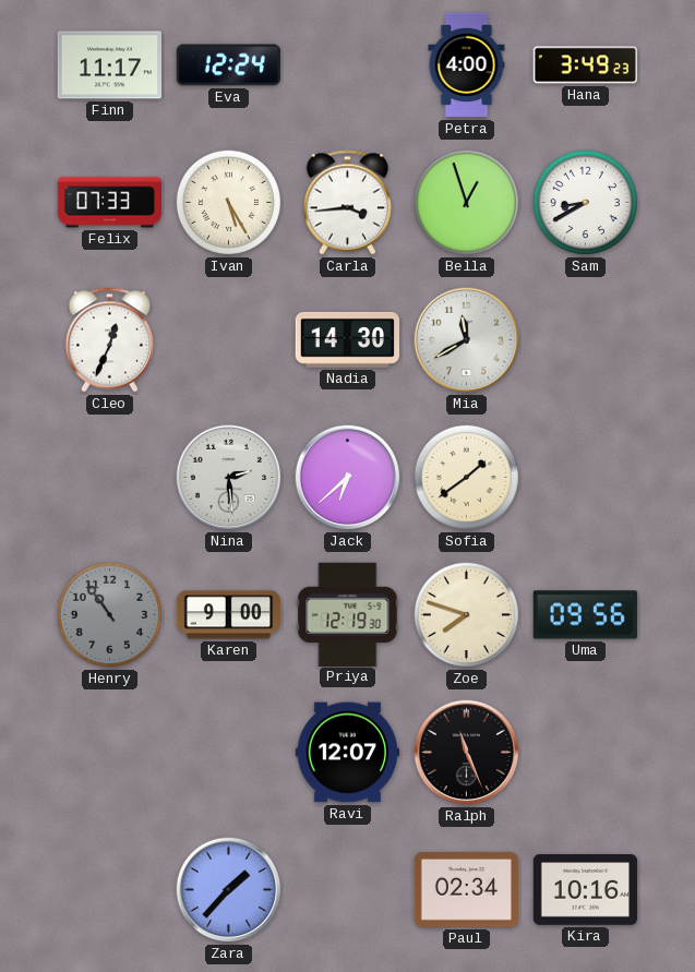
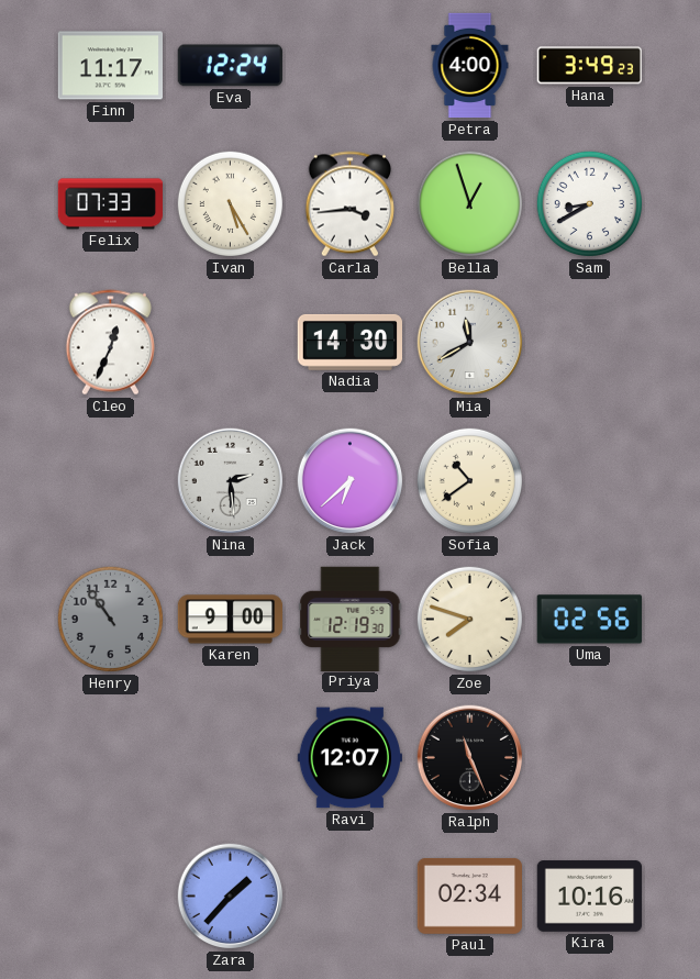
Sofia: 1:39 -> 10:39
Uma: 09:56 -> 02:56
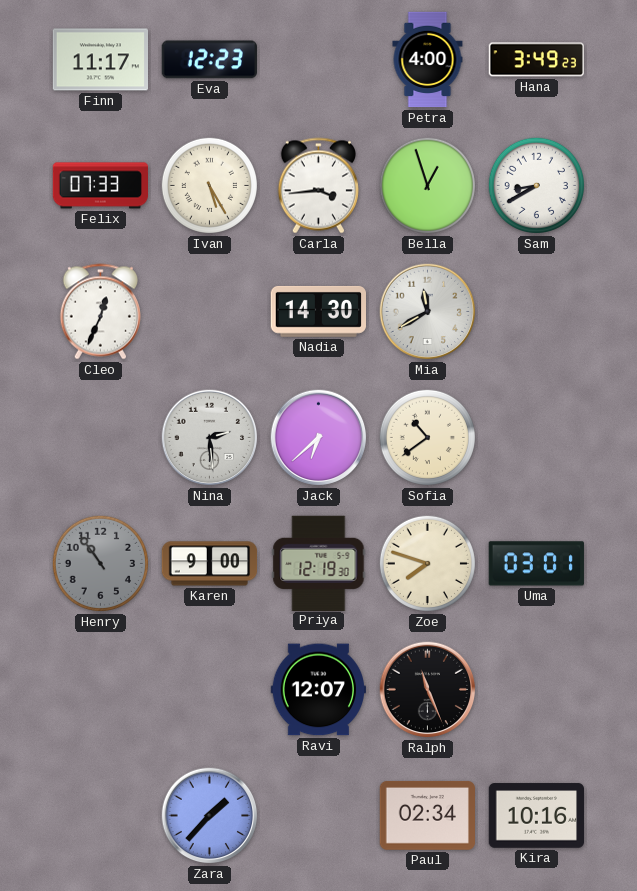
Eva: 12:24 -> 12:23
Uma: 02:56 -> 03:01
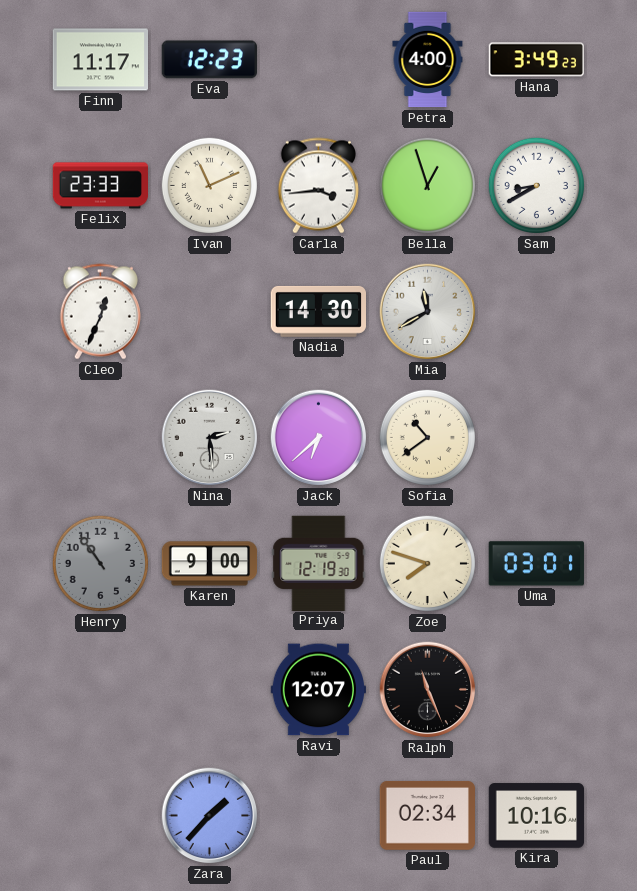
Felix: 07:33 -> 23:33
Ivan: 5:25 -> 11:11
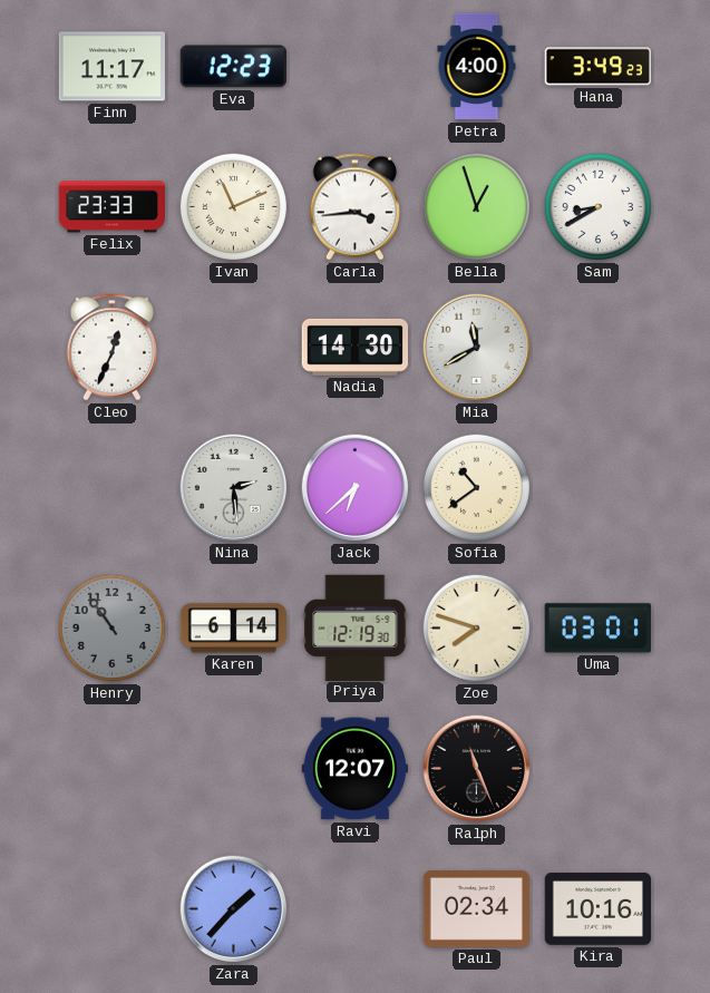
Karen: 9:00 -> 6:14
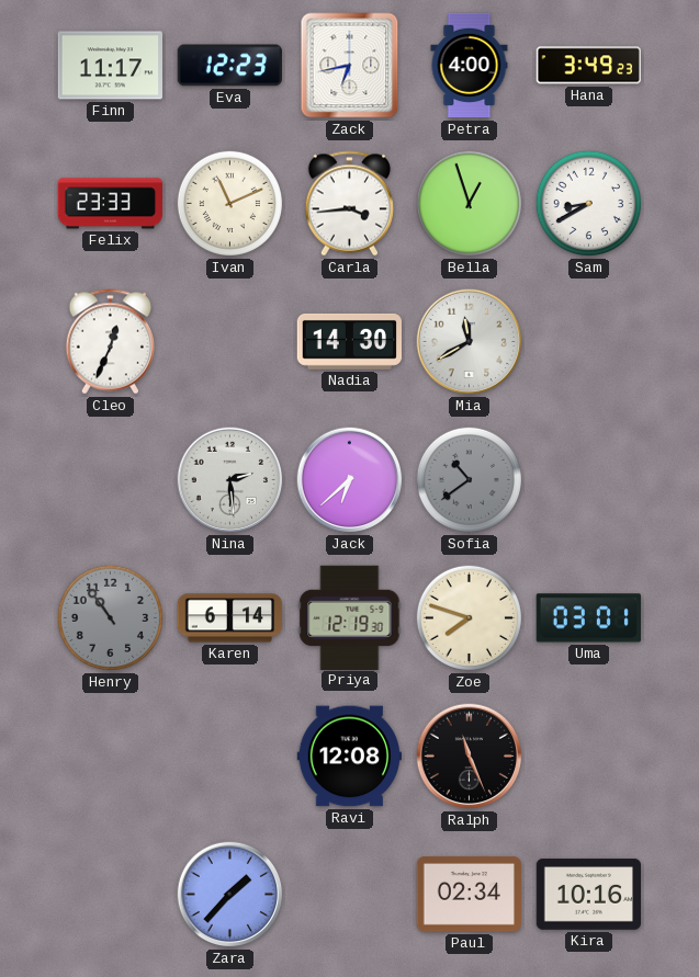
Zack: none -> 6:43
Sofia dial: cream -> grey
Ravi: 12:07 -> 12:08
